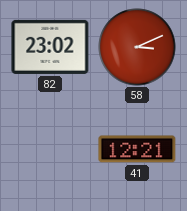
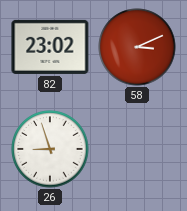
26: none -> 8:57
41: 12:21 -> none
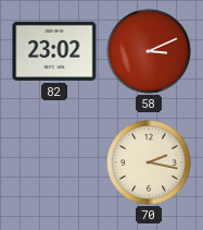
26: 8:57 -> none
70: none -> 2:17
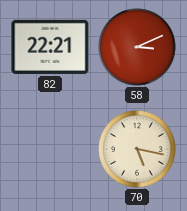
82: 23:02 -> 22:21
70: 2:17 -> 5:17
